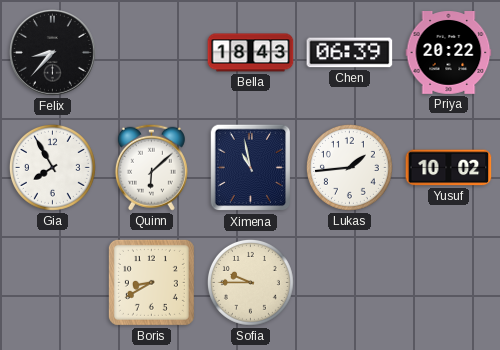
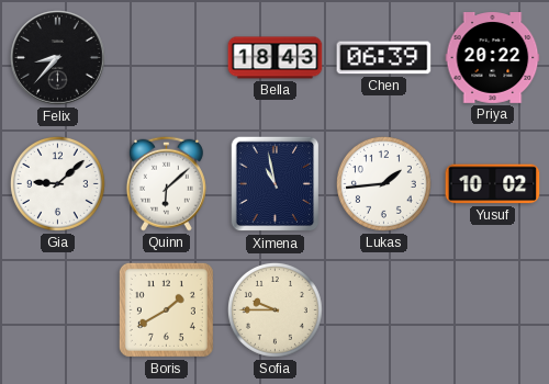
Gia: 7:55 -> 9:08
Boris: 8:40 -> 1:40
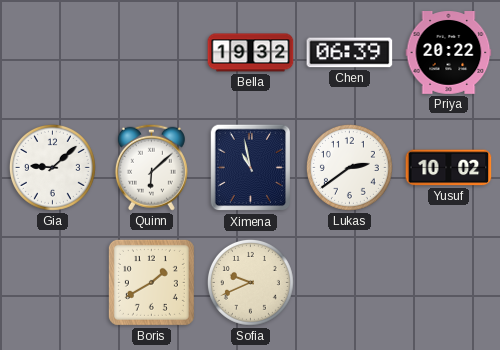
Felix: 8:37 -> none
Bella: 18:43 -> 19:32
Lukas: 1:44 -> 2:39
Sofia: 9:45 -> 9:41
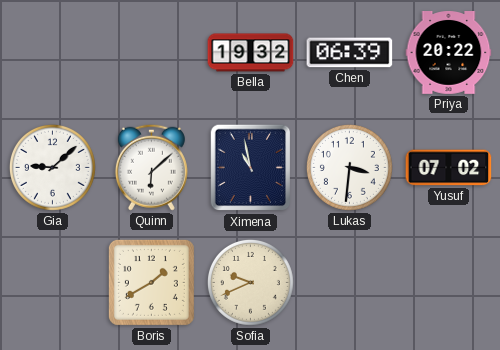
Lukas: 2:39 -> 3:31
Yusuf: 10:02 -> 07:02
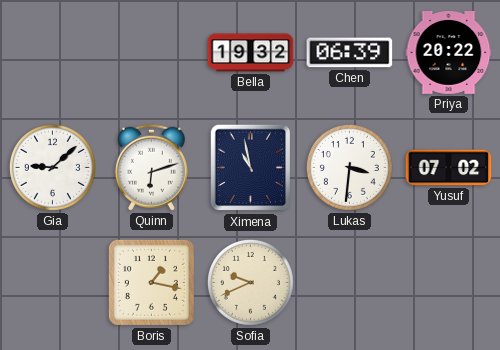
Quinn: 6:08 -> 6:12
Boris: 1:40 -> 1:17
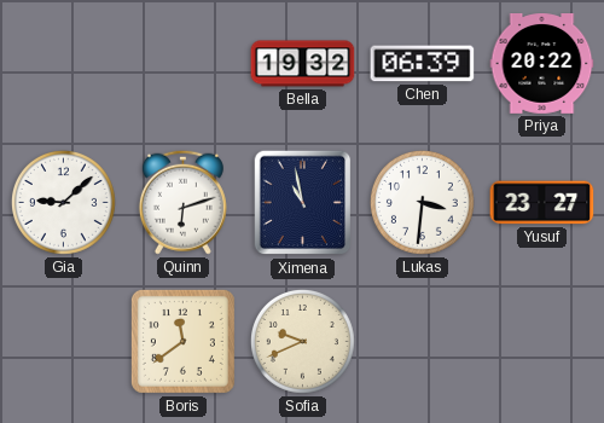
Yusuf: 07:02 -> 23:27
Boris: 1:17 -> 11:39
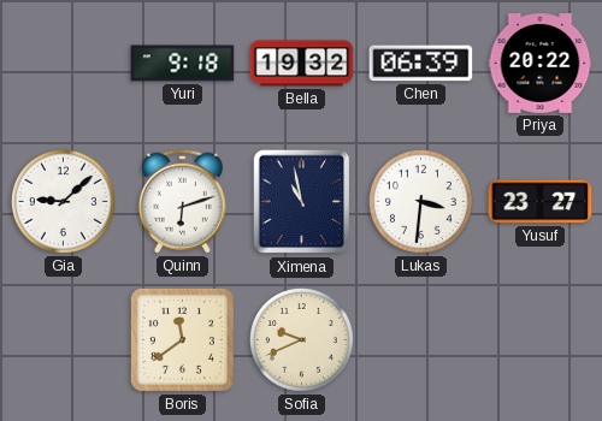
Yuri: none -> 9:18
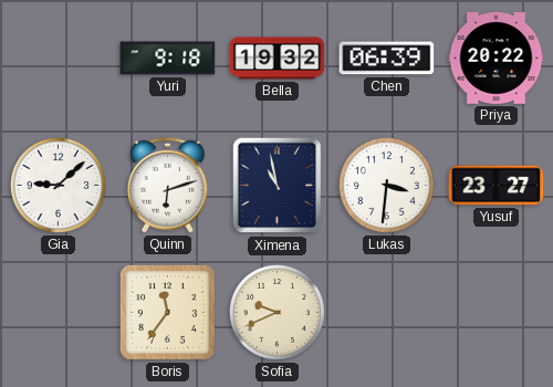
Boris: 11:39 -> 11:36
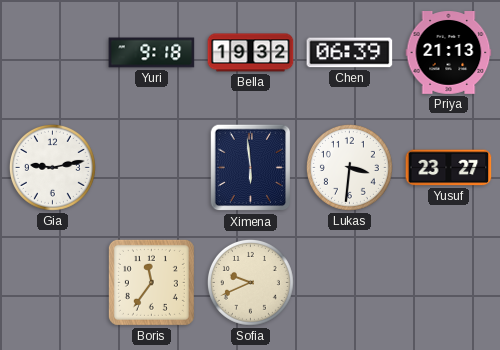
Priya: 20:22 -> 21:13
Gia: 9:08 -> 9:13
Quinn: 6:12 -> none
Ximena: 10:58 -> 5:59
